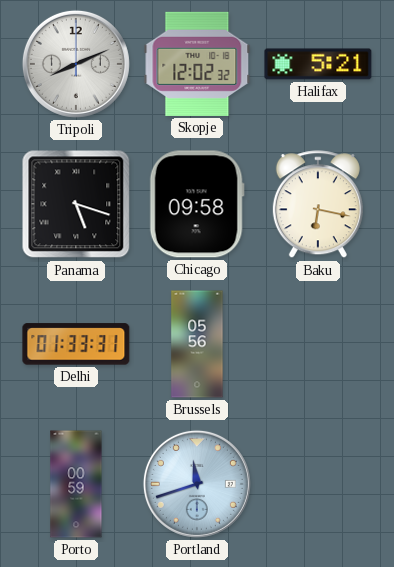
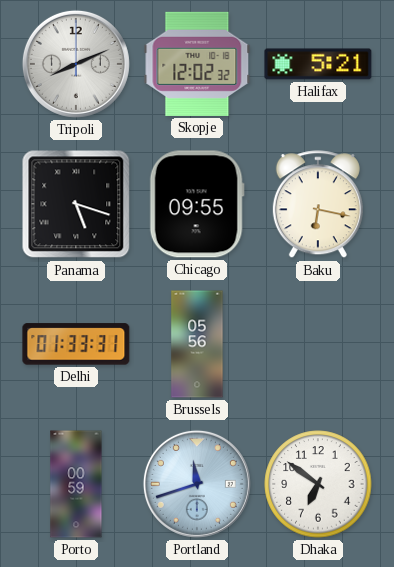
Chicago: 09:58 -> 09:55
Dhaka: none -> 6:51
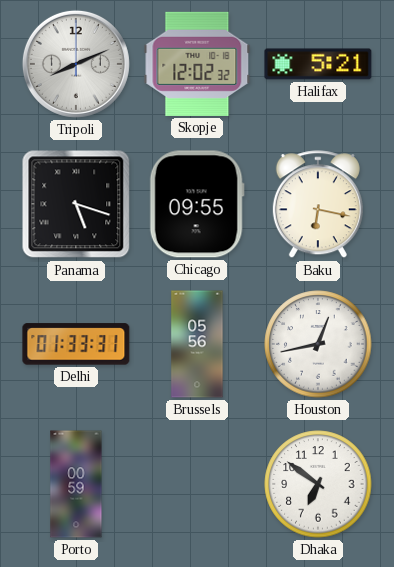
Houston: none -> 12:43
Portland: 11:42 -> none
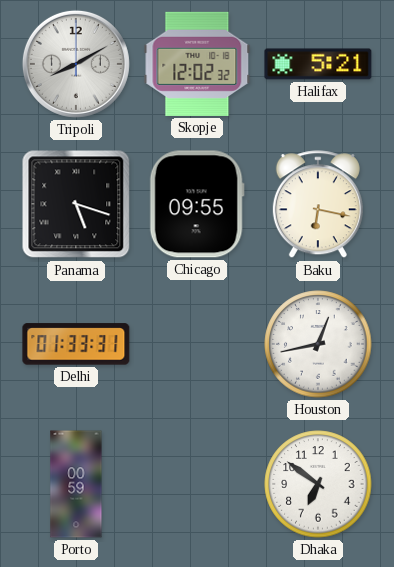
Tripoli: 8:11 -> 8:10
Brussels: 05:56 -> none
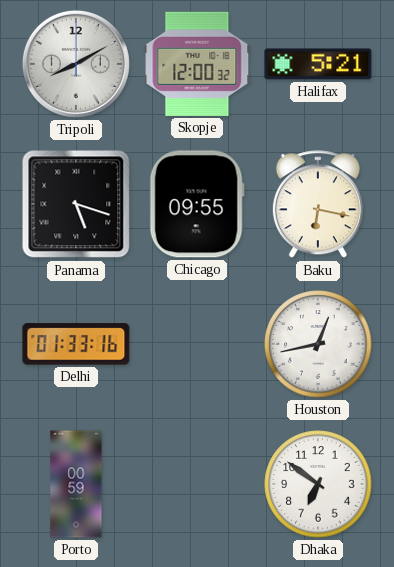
Skopje: 12:02 -> 12:00
Delhi: 01:33:31 -> 01:33:16
